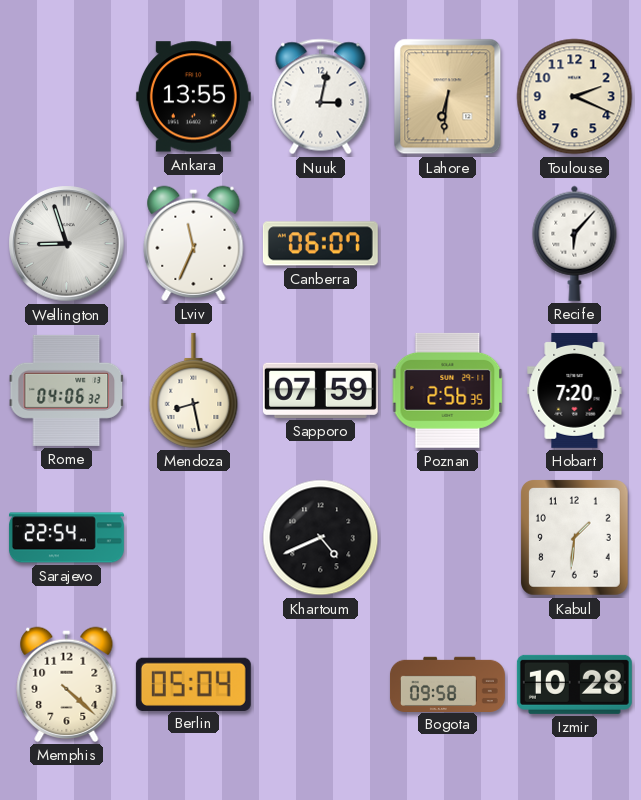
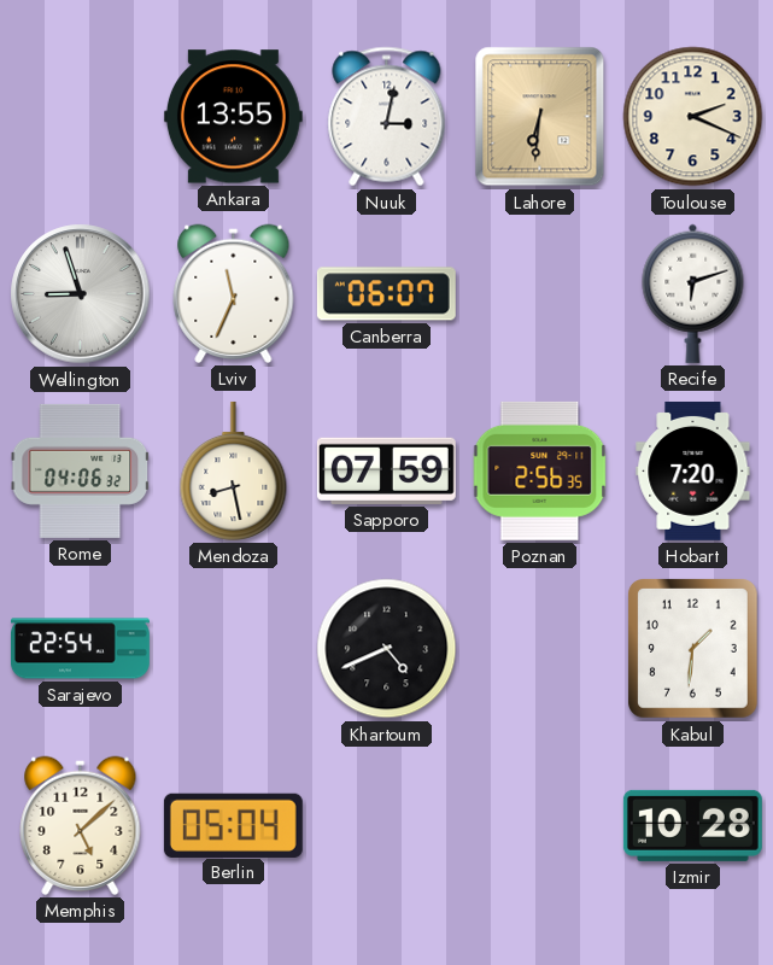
Recife: 6:07 -> 6:12
Memphis: 4:22 -> 5:08
Bogota: 09:58 -> none
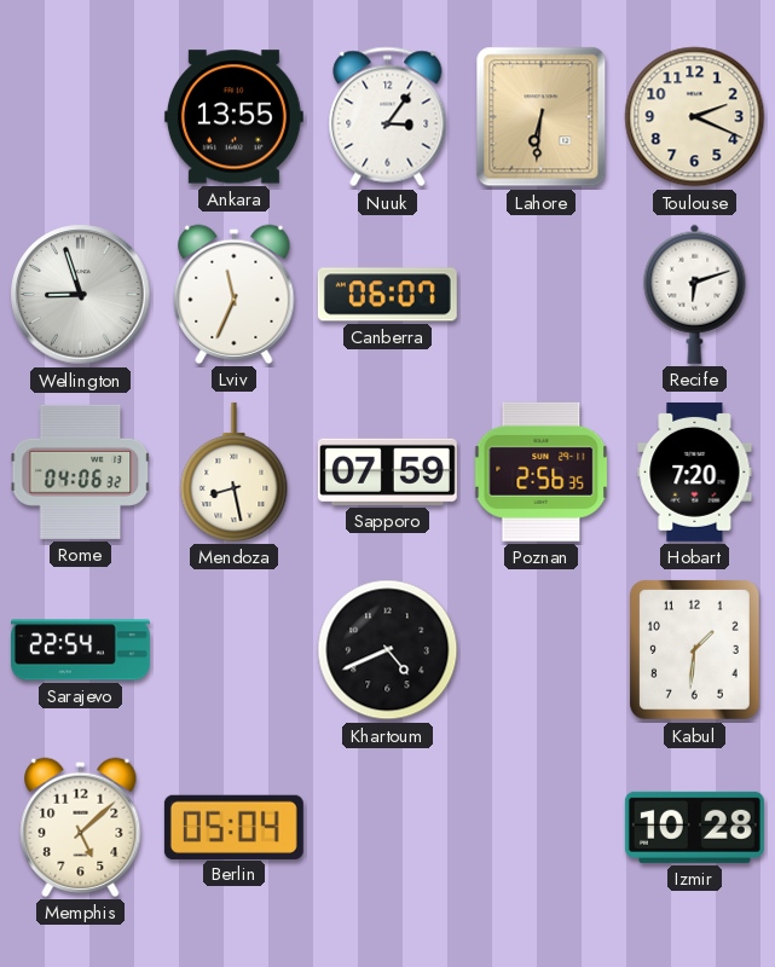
Nuuk: 3:02 -> 3:06
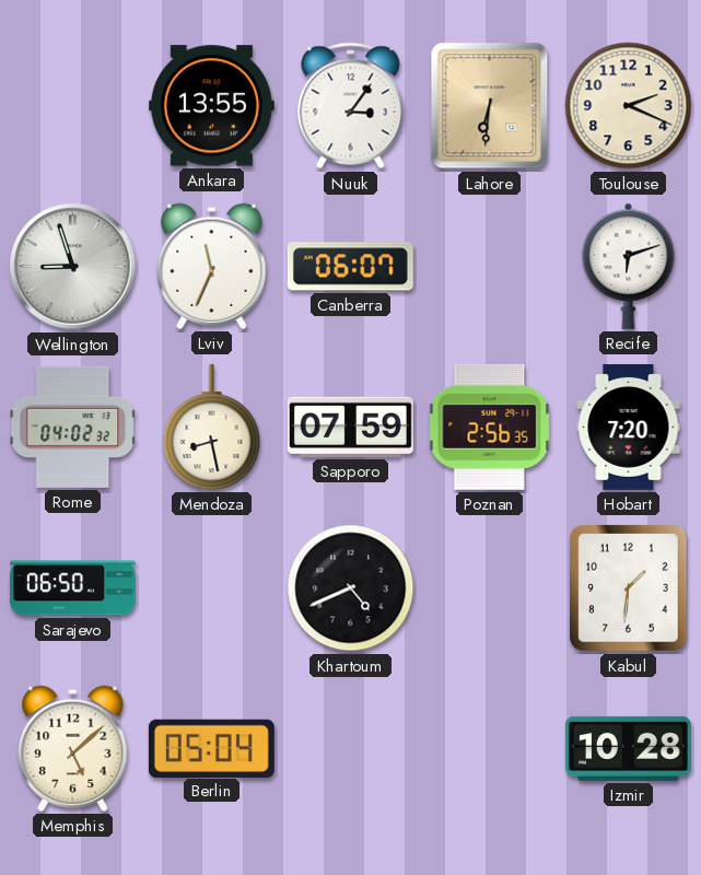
Rome: 04:06 -> 04:02
Sarajevo: 22:54 -> 06:50
